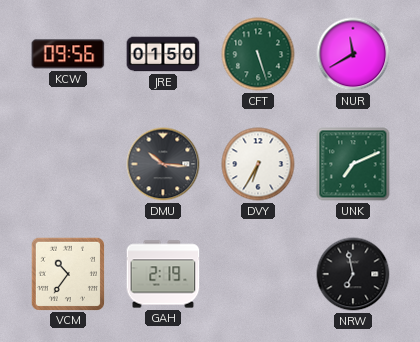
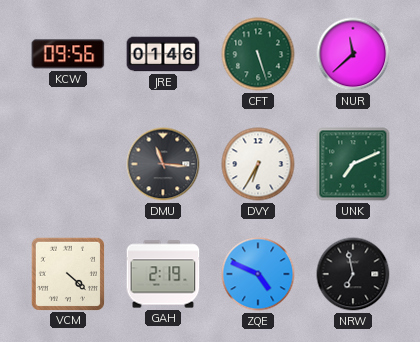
JRE: 01:50 -> 01:46
NUR: 11:40 -> 11:38
DMU: 10:16 -> 11:16
VCM: 10:36 -> 4:22
ZQE: none -> 4:49
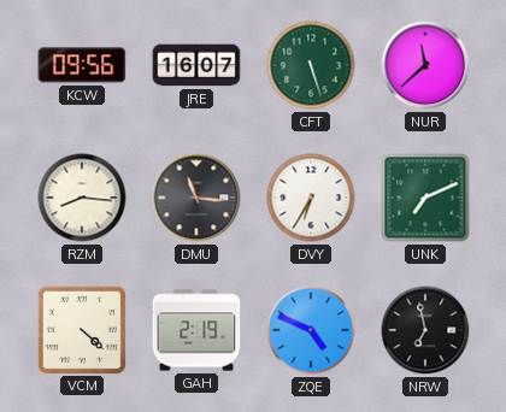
JRE: 01:46 -> 16:07
RZM: none -> 8:16
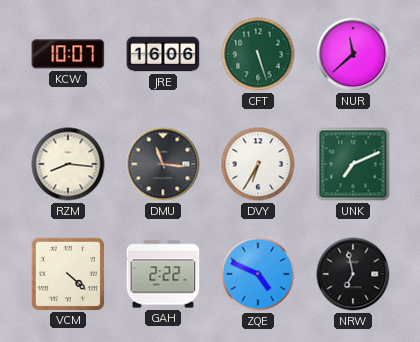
KCW: 09:56 -> 10:07
JRE: 16:07 -> 16:06
GAH: 2:19 -> 2:22
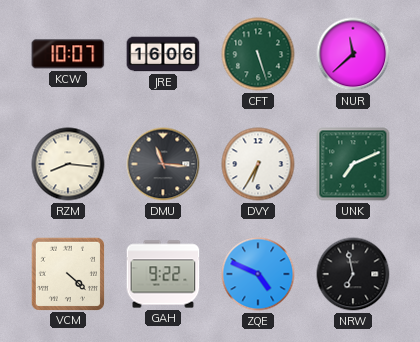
GAH: 2:22 -> 9:22
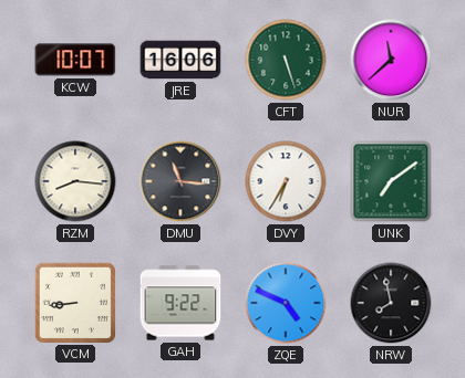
UNK: 7:11 -> 7:09
VCM: 4:22 -> 8:44
NRW: 6:58 -> 7:58
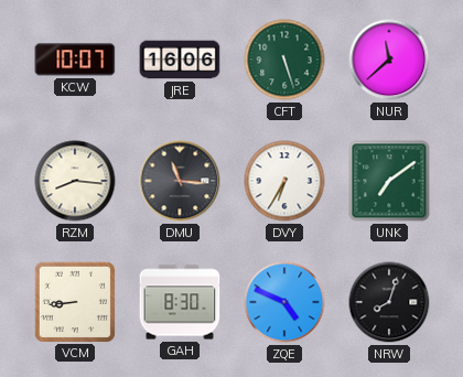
GAH: 9:22 -> 8:30
NRW: 7:58 -> 8:03
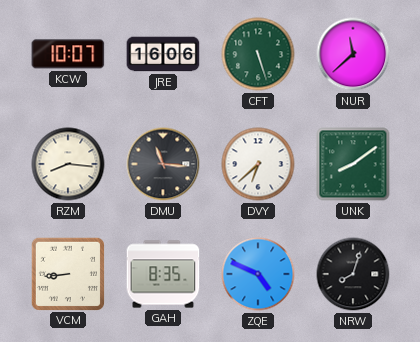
DVY: 6:35 -> 6:38
UNK: 7:09 -> 8:09
GAH: 8:30 -> 8:35
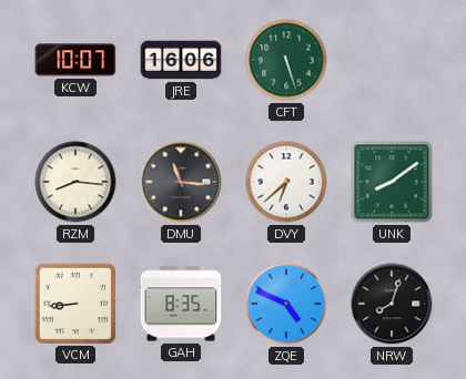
NUR: 11:38 -> none
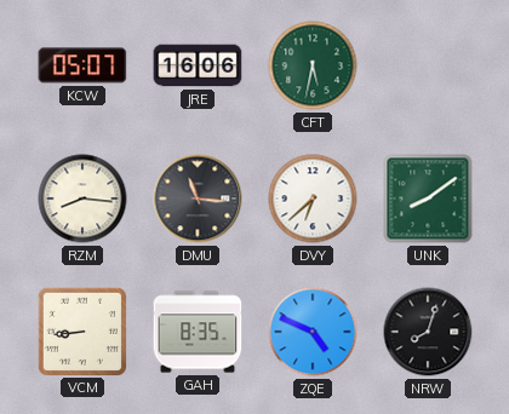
KCW: 10:07 -> 05:07
CFT: 5:27 -> 5:32
